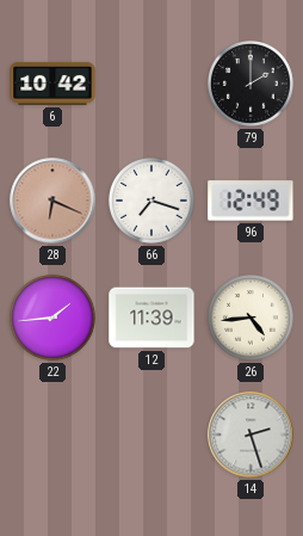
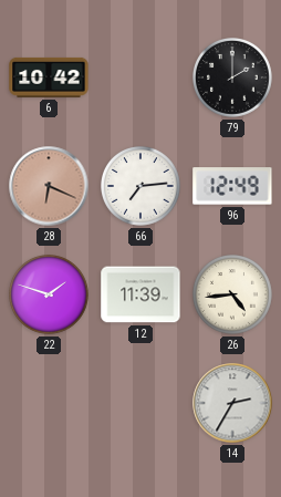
66: 7:18 -> 7:14
22: 1:44 -> 1:48
14: 2:27 -> 2:35
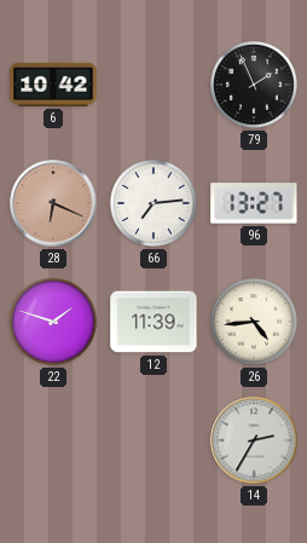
79: 2:00 -> 1:56
96: 12:49 -> 13:27
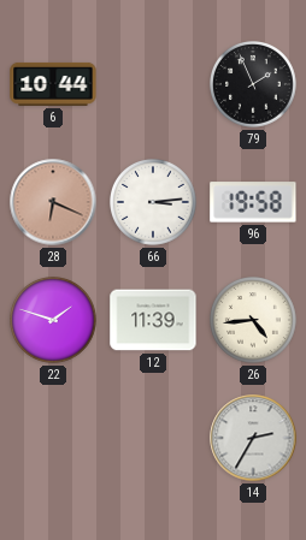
6: 10:42 -> 10:44
66: 7:14 -> 3:14
96: 13:27 -> 19:58
